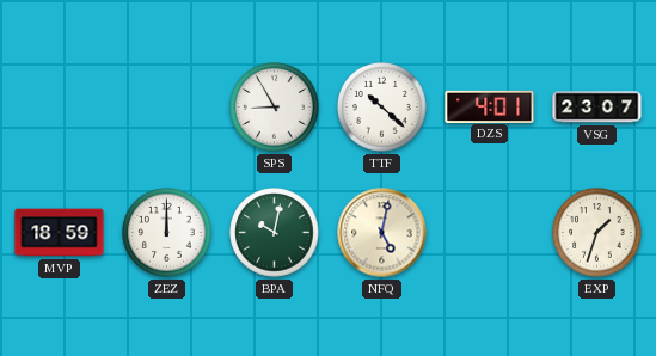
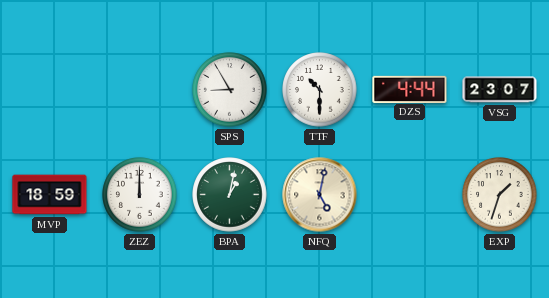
TTF: 10:22 -> 10:30
DZS: 4:01 -> 4:44
BPA: 10:02 -> 1:02
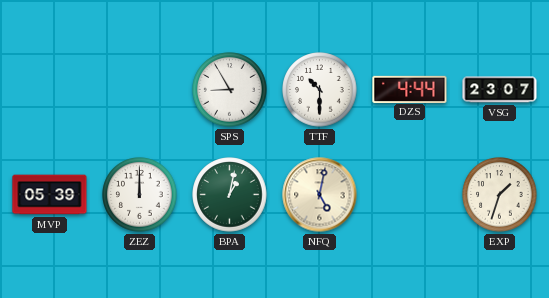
MVP: 18:59 -> 05:39
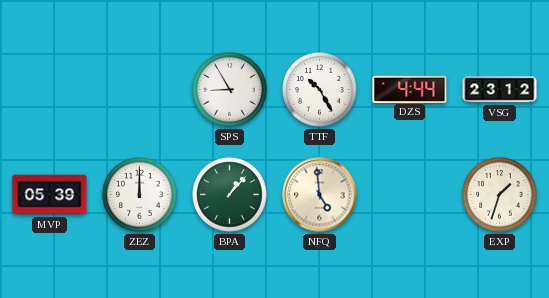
TTF: 10:30 -> 10:25
VSG: 23:07 -> 23:12
BPA: 1:02 -> 1:07
NFQ: 5:02 -> 4:59
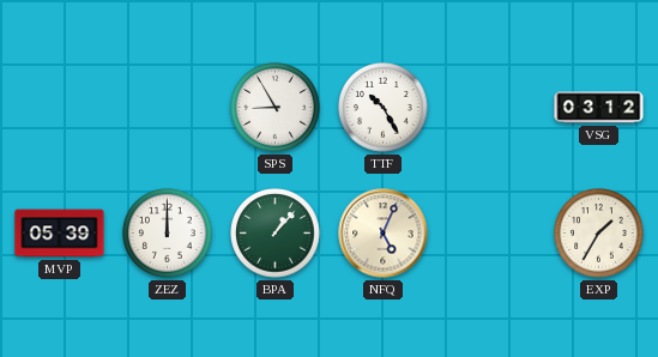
DZS: 4:44 -> none
VSG: 23:12 -> 03:12
NFQ: 4:59 -> 5:04
EXP: 1:33 -> 1:35
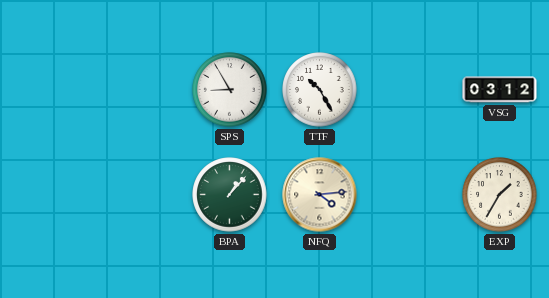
MVP: 05:39 -> none
ZEZ: 12:00 -> none
NFQ: 5:04 -> 4:14
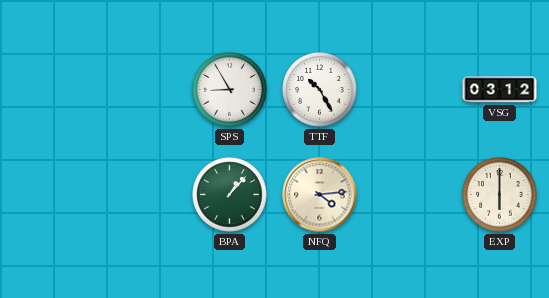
EXP: 1:35 -> 6:00
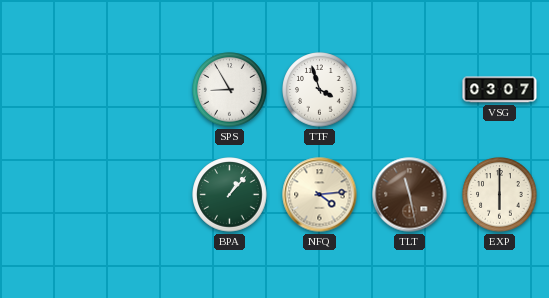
TTF: 10:25 -> 3:57
VSG: 03:12 -> 03:07
TLT: none -> 11:28
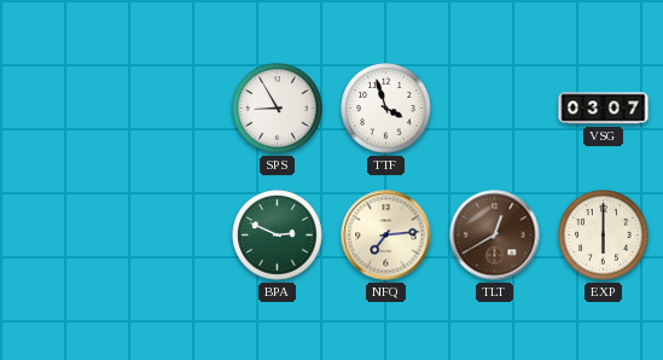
BPA: 1:07 -> 2:49
NFQ: 4:14 -> 7:14
TLT: 11:28 -> 12:40
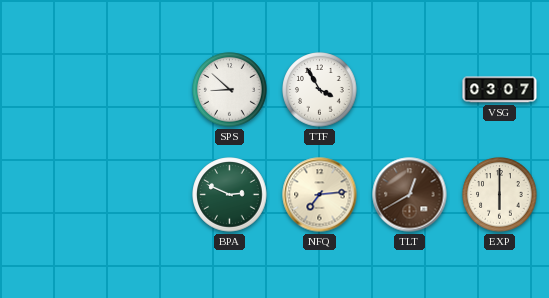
SPS: 8:55 -> 8:52
TTF: 3:57 -> 3:55
